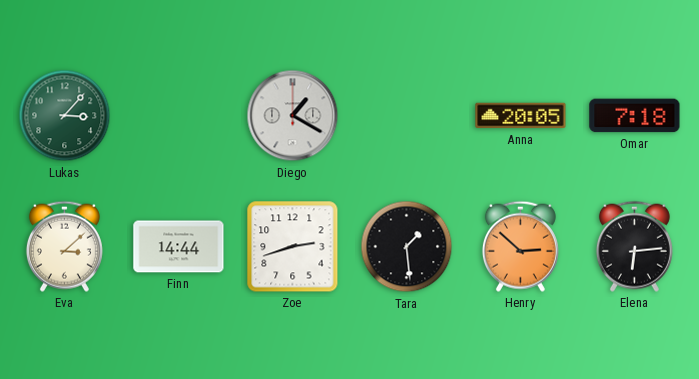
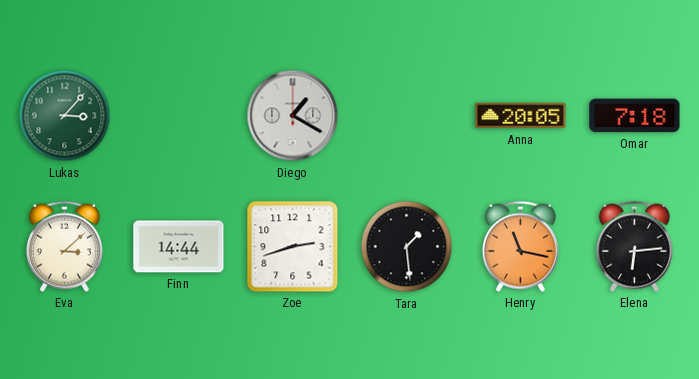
Henry: 2:52 -> 11:17
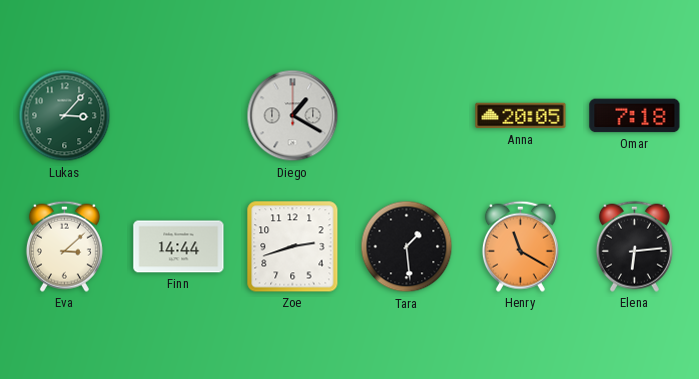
Henry: 11:17 -> 11:20
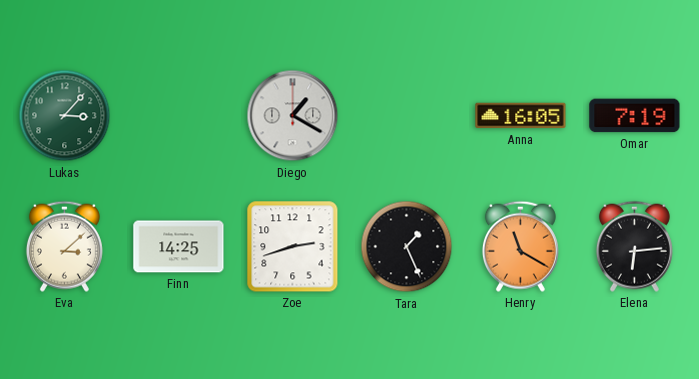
Anna: 20:05 -> 16:05
Omar: 7:18 -> 7:19
Finn: 14:44 -> 14:25
Tara: 1:29 -> 1:26
